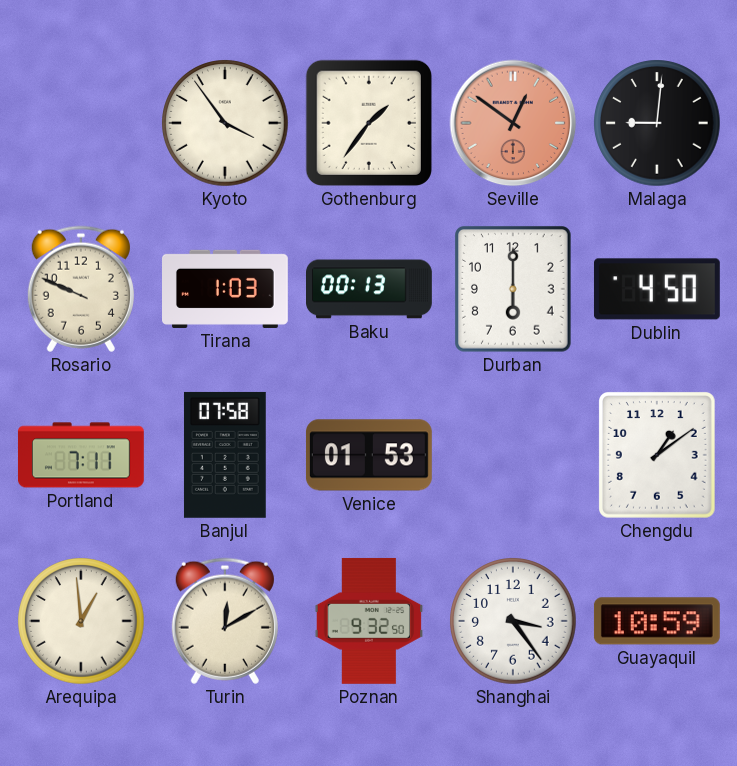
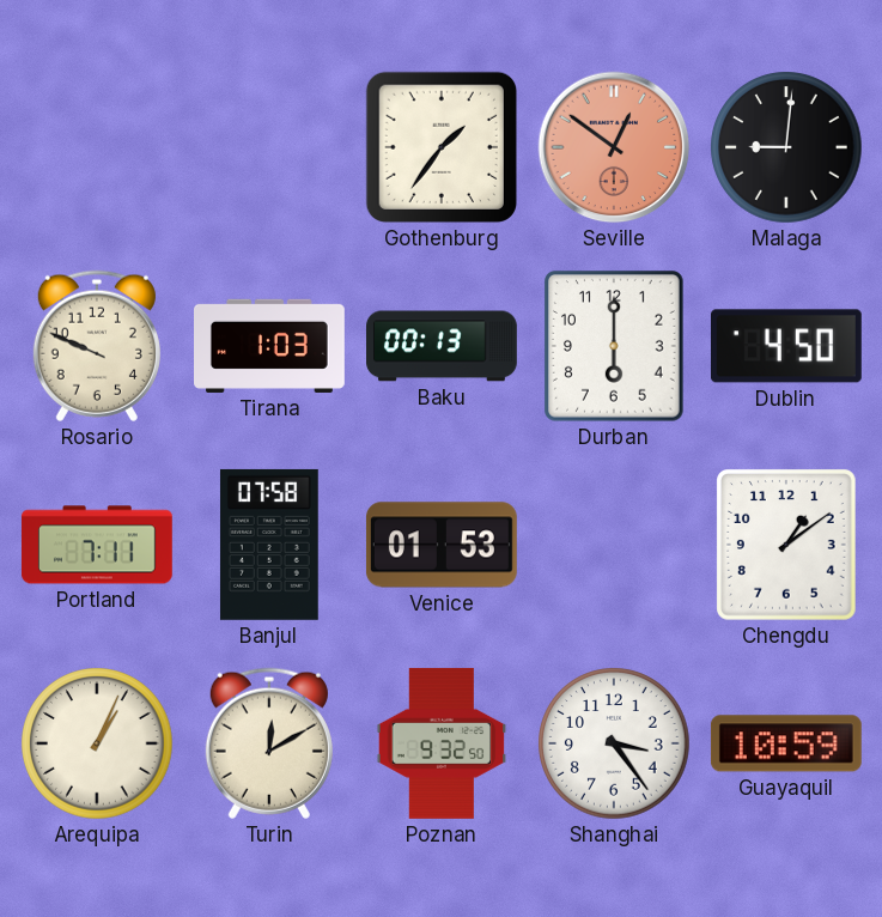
Kyoto: 3:54 -> none
Arequipa: 12:59 -> 1:04
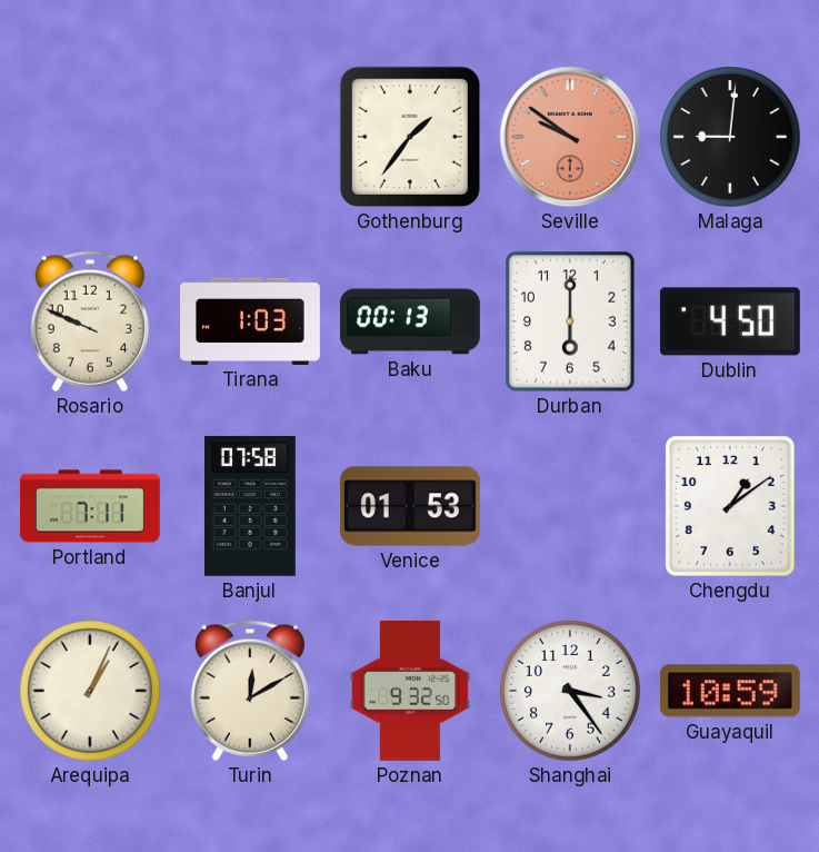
Seville: 12:51 -> 9:51
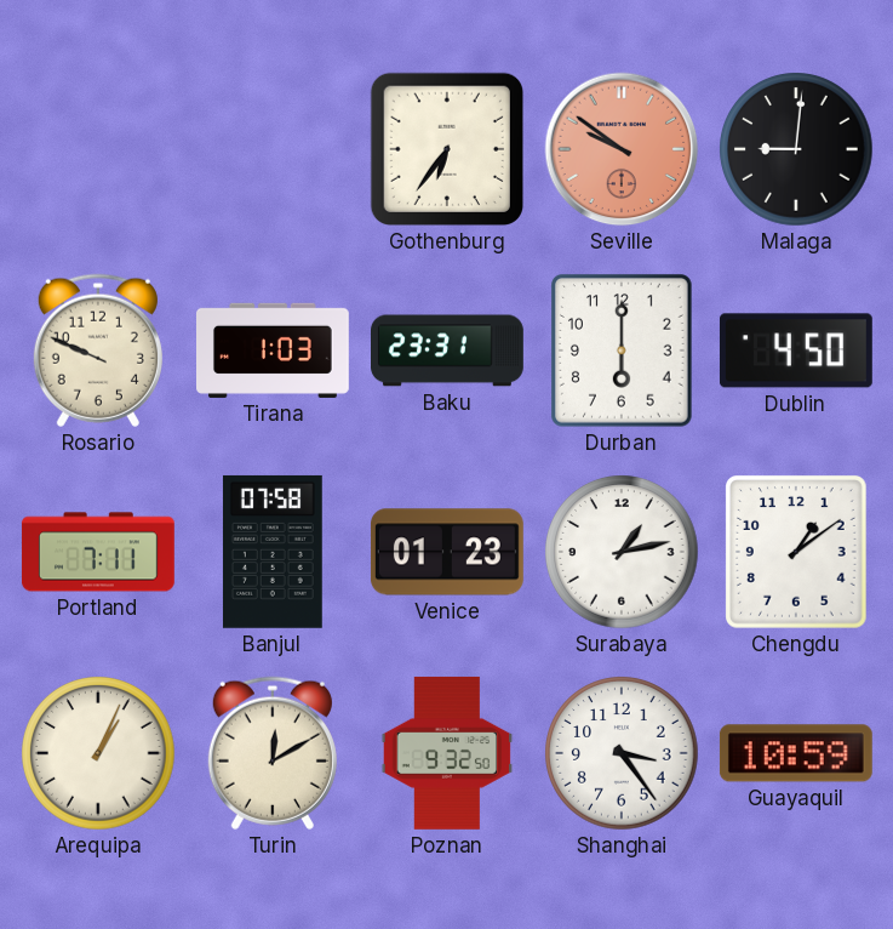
Gothenburg: 1:36 -> 6:36
Baku: 00:13 -> 23:31
Venice: 01:53 -> 01:23
Surabaya: none -> 1:13
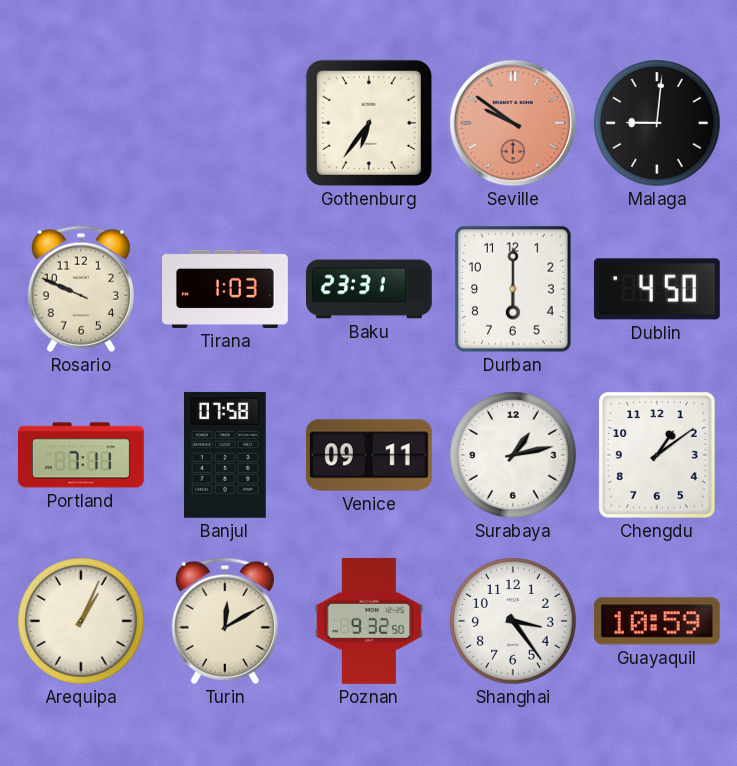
Venice: 01:23 -> 09:11
